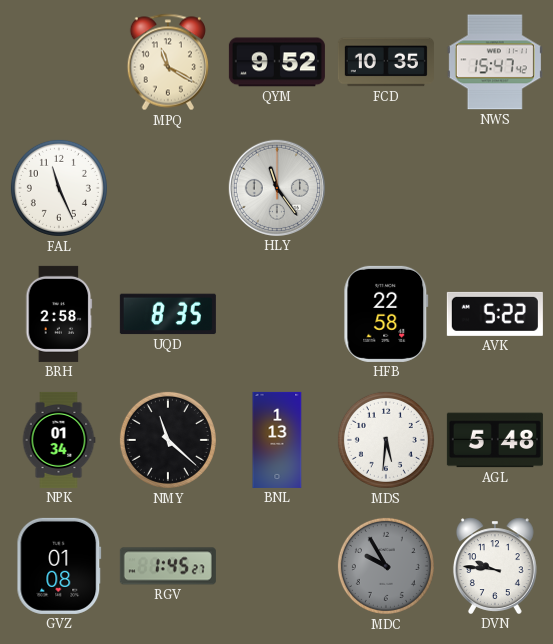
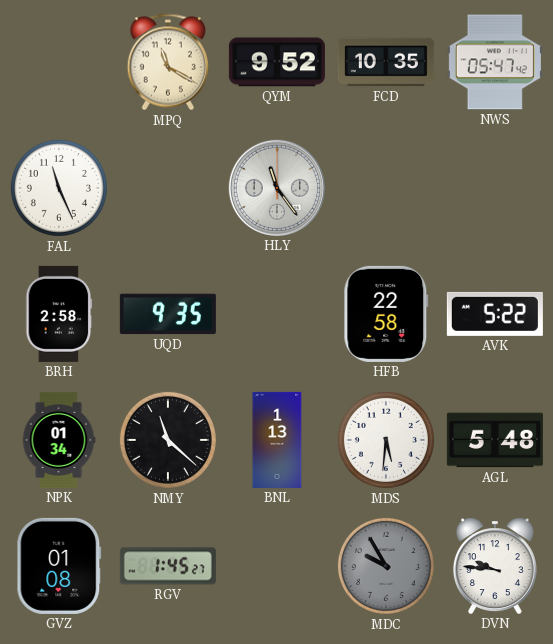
NWS: 15:47 -> 05:47
UQD: 8:35 -> 9:35
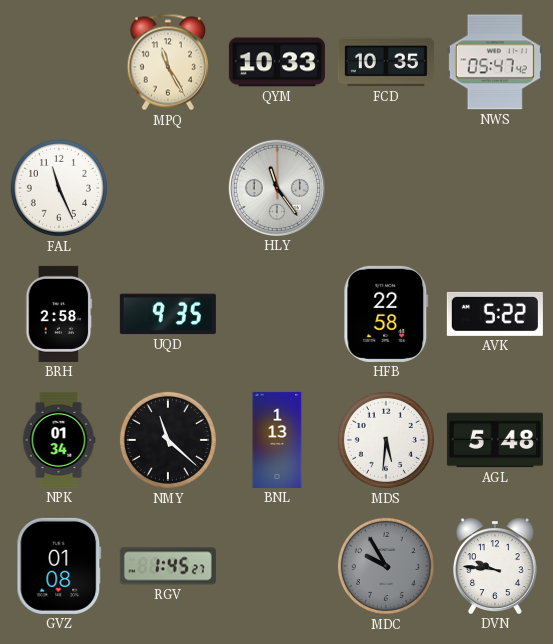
MPQ: 11:20 -> 11:25
QYM: 9:52 -> 10:33
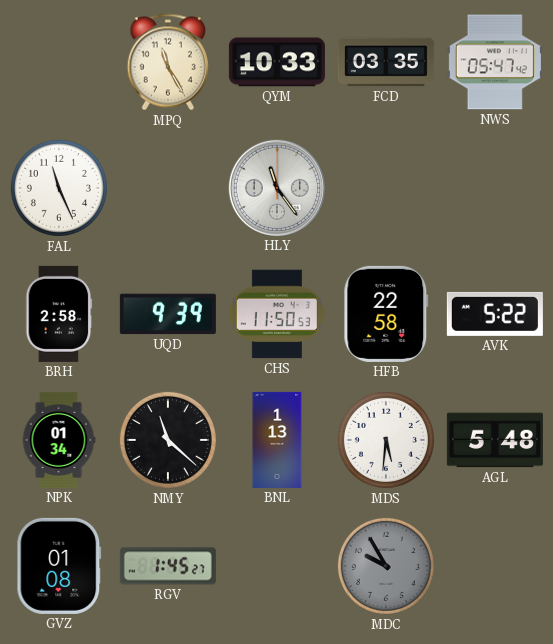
FCD: 10:35 -> 03:35
UQD: 9:35 -> 9:39
CHS: none -> 11:50
DVN: 9:46 -> none
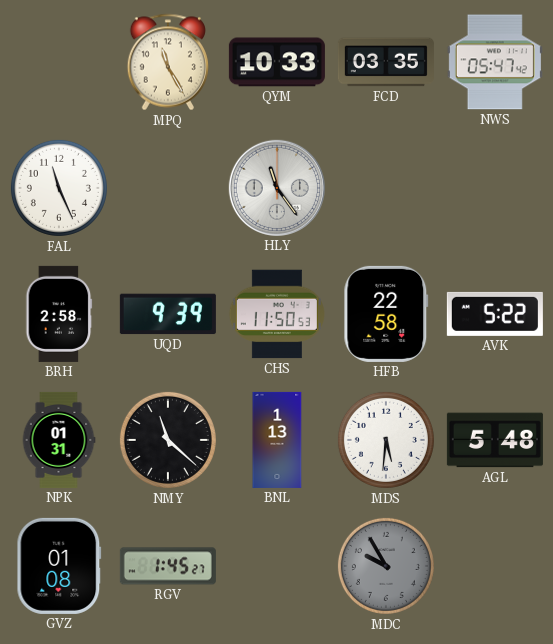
NPK: 01:34 -> 01:31
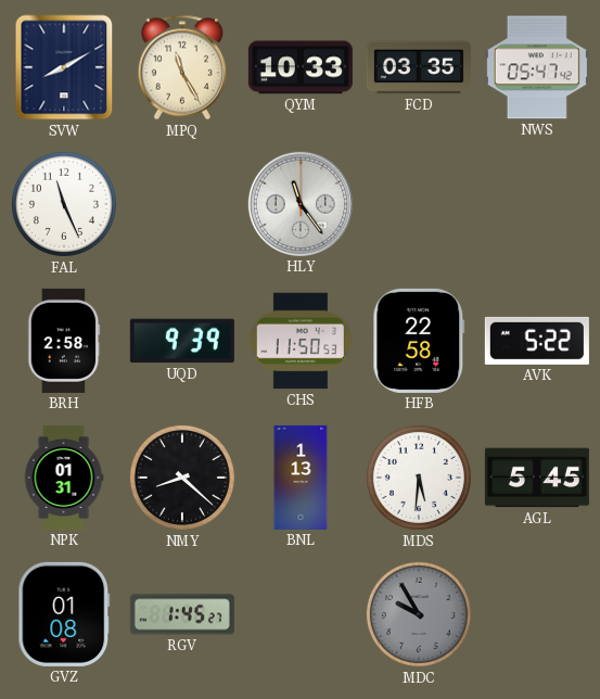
SVW: none -> 8:10
NMY: 11:22 -> 8:22
AGL: 5:48 -> 5:45
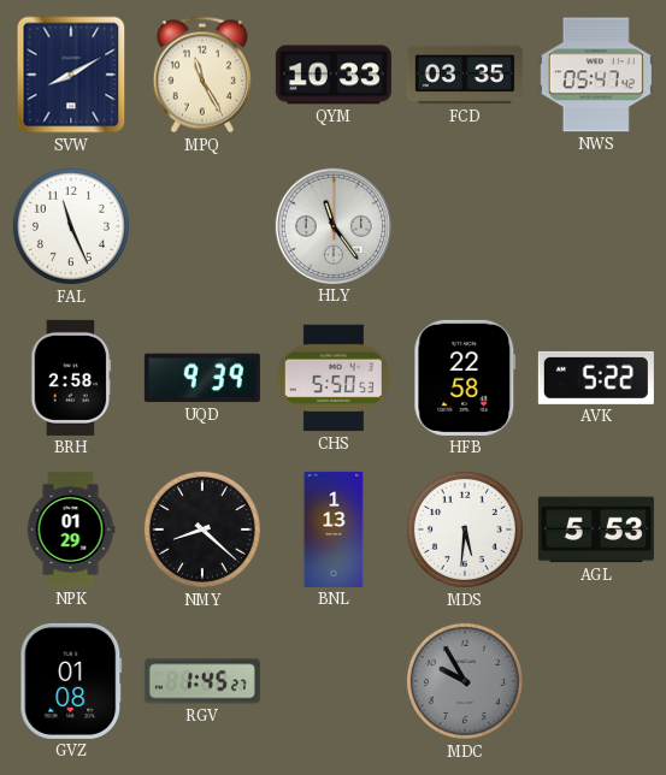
CHS: 11:50 -> 5:50
NPK: 01:31 -> 01:29
AGL: 5:45 -> 5:53
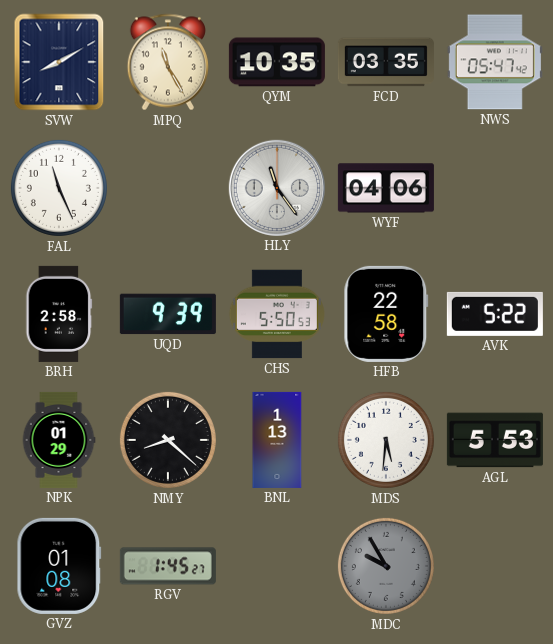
QYM: 10:33 -> 10:35
WYF: none -> 04:06
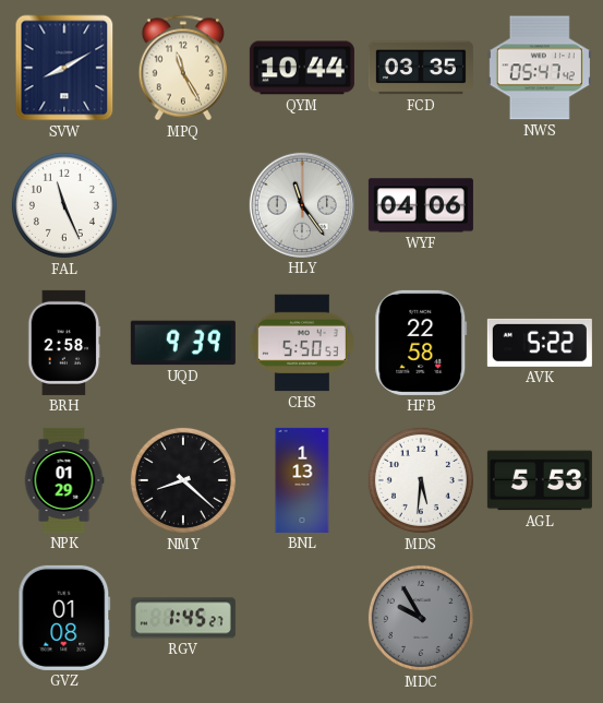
QYM: 10:35 -> 10:44
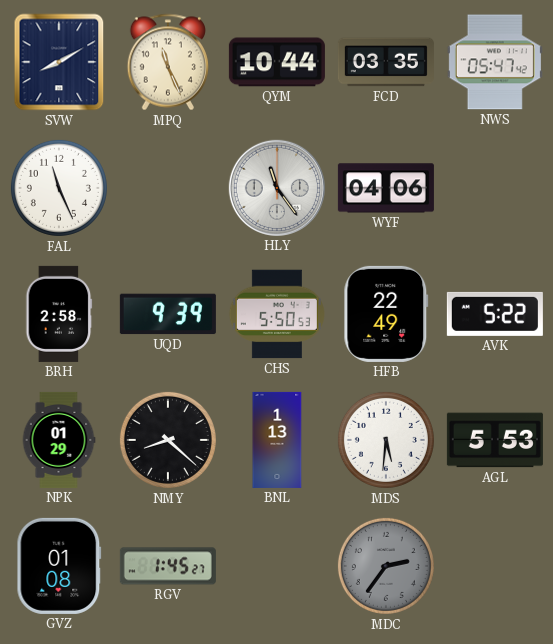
MPQ: 11:25 -> 11:26
HFB: 22:58 -> 22:49
MDC: 9:55 -> 2:36
